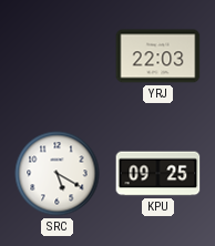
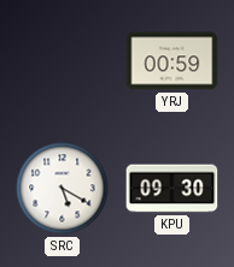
YRJ: 22:03 -> 00:59
KPU: 09:25 -> 09:30
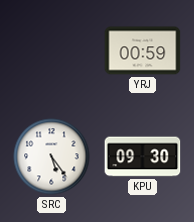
SRC: 5:20 -> 5:24
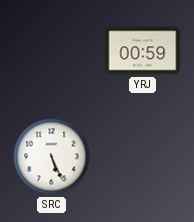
SRC: 5:24 -> 5:26
KPU: 09:30 -> none
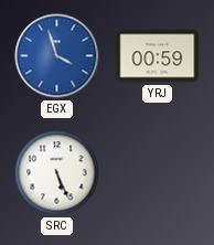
EGX: none -> 3:57
